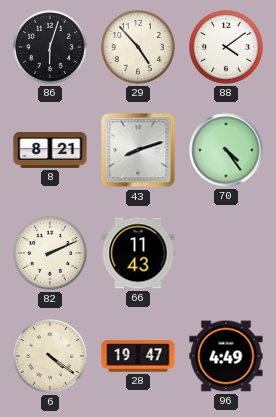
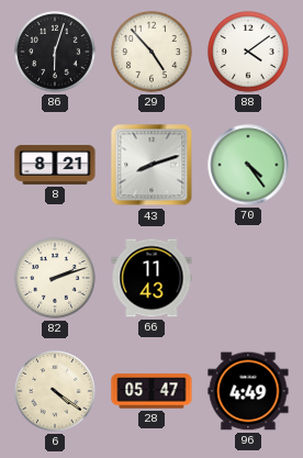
82: 2:11 -> 2:12
28: 19:47 -> 05:47
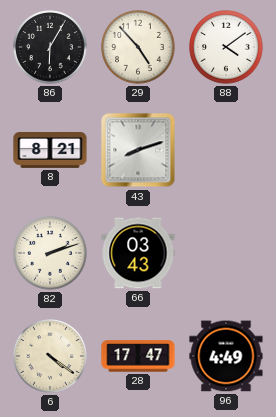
86: 6:03 -> 6:05
70: 4:24 -> none
66: 11:43 -> 03:43
28: 05:47 -> 17:47
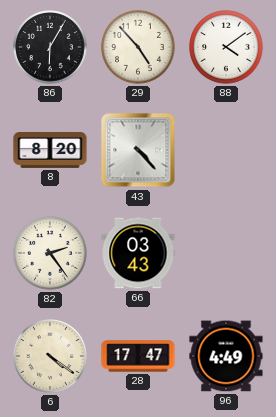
8: 8:21 -> 8:20
43: 8:12 -> 4:23
82: 2:12 -> 2:24
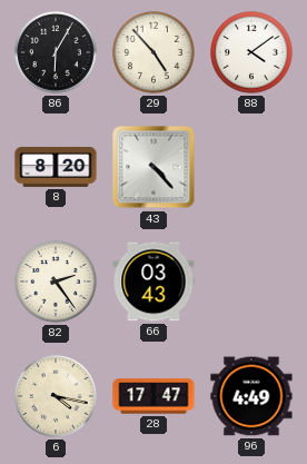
6: 4:21 -> 4:17
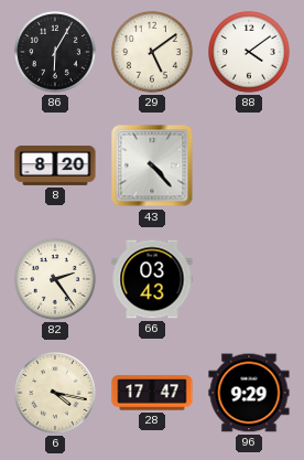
29: 4:53 -> 5:09
96: 4:49 -> 9:29
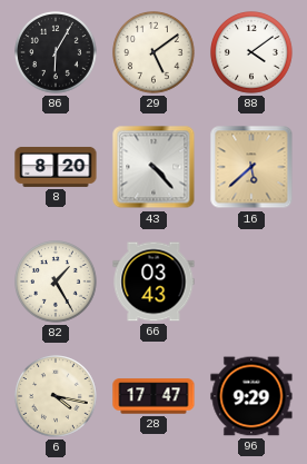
16: none -> 5:38
82: 2:24 -> 1:25
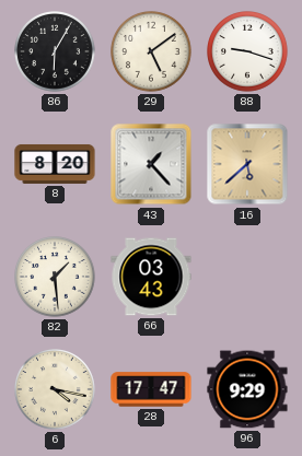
88: 4:09 -> 9:18
43: 4:23 -> 1:23
82: 1:25 -> 1:29
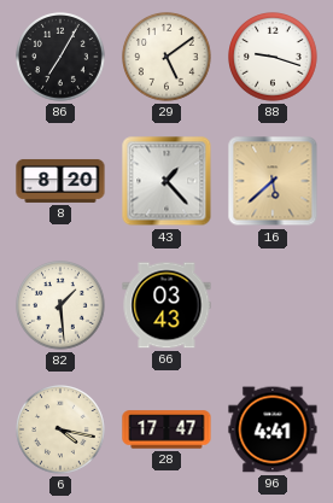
86: 6:05 -> 7:05
96: 9:29 -> 4:41
